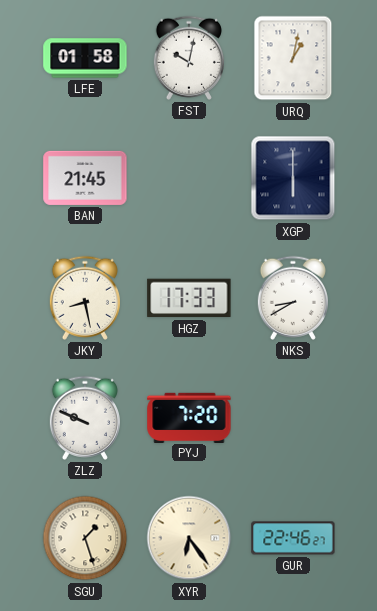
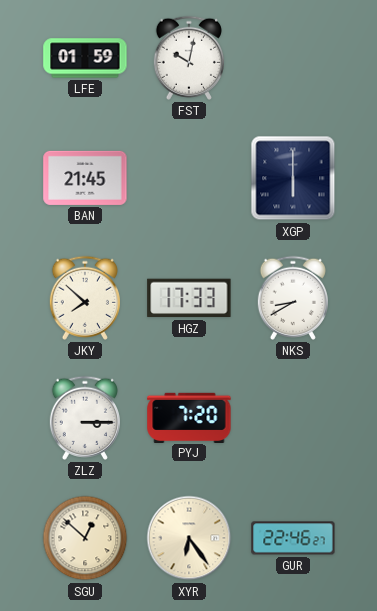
LFE: 01:58 -> 01:59
URQ: 1:02 -> none
JKY: 8:28 -> 7:52
ZLZ: 9:49 -> 3:15
SGU: 1:27 -> 12:52
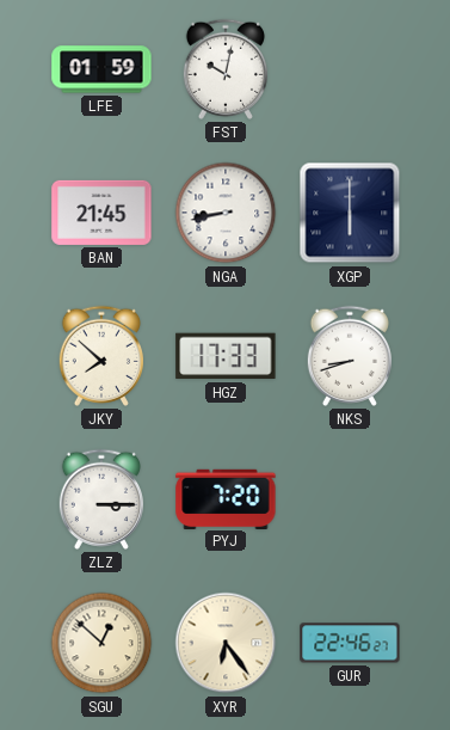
NGA: none -> 8:43
NKS: 8:40 -> 8:42
